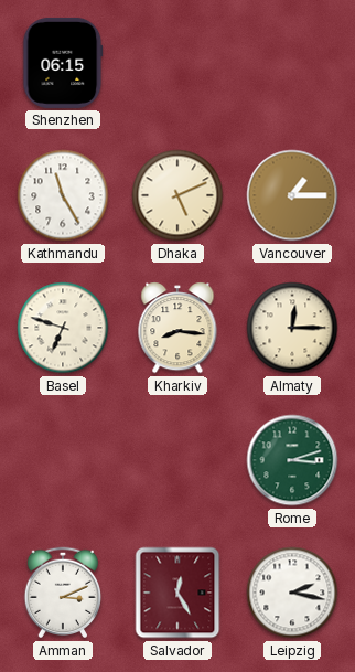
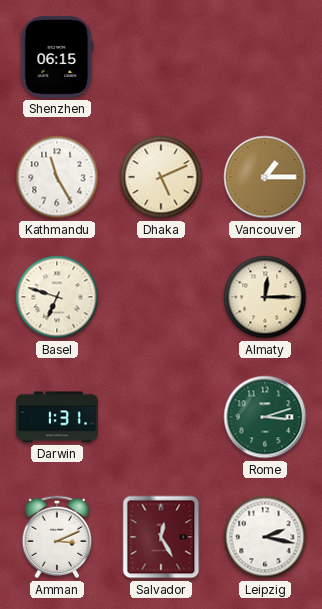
Kharkiv: 8:16 -> none
Darwin: none -> 1:31
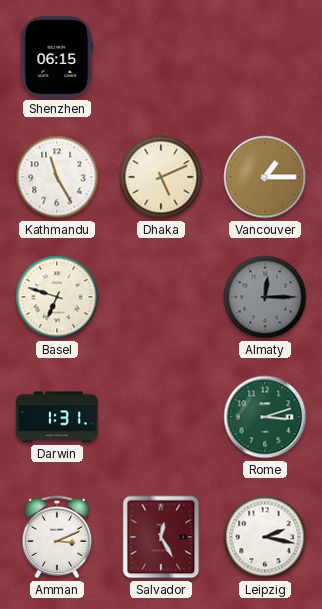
Almaty dial: cream -> grey
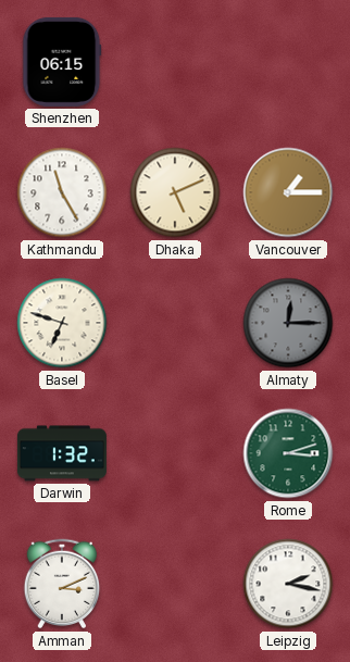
Darwin: 1:31 -> 1:32
Salvador: 12:25 -> none
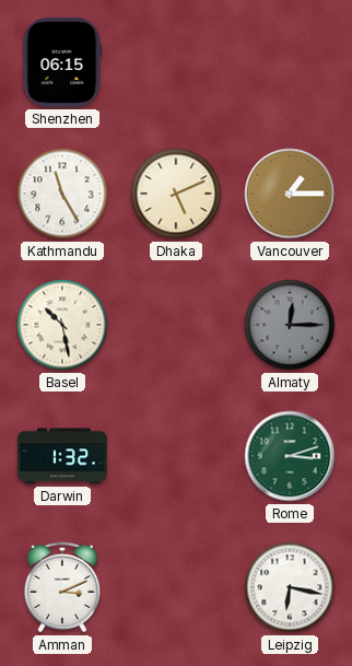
Basel: 6:48 -> 10:28
Leipzig: 2:17 -> 6:17
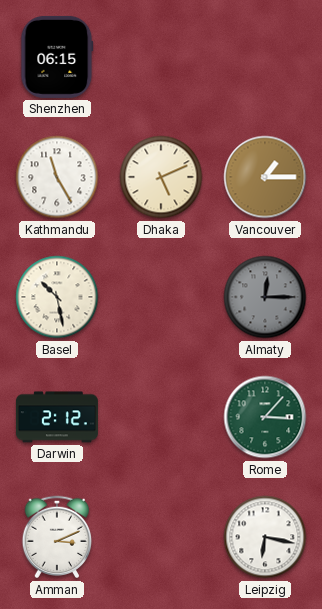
Darwin: 1:32 -> 2:12
Rome: 3:12 -> 3:07
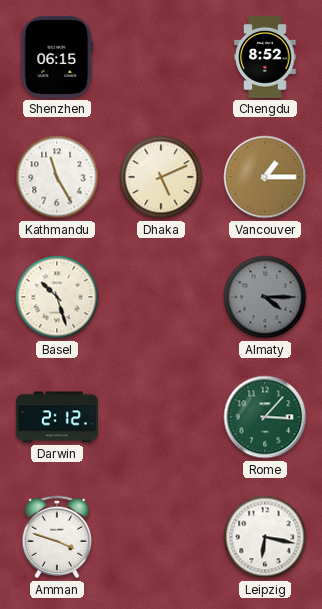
Chengdu: none -> 8:52
Basel: 10:28 -> 10:27
Almaty: 12:15 -> 4:15
Amman: 3:11 -> 3:48
